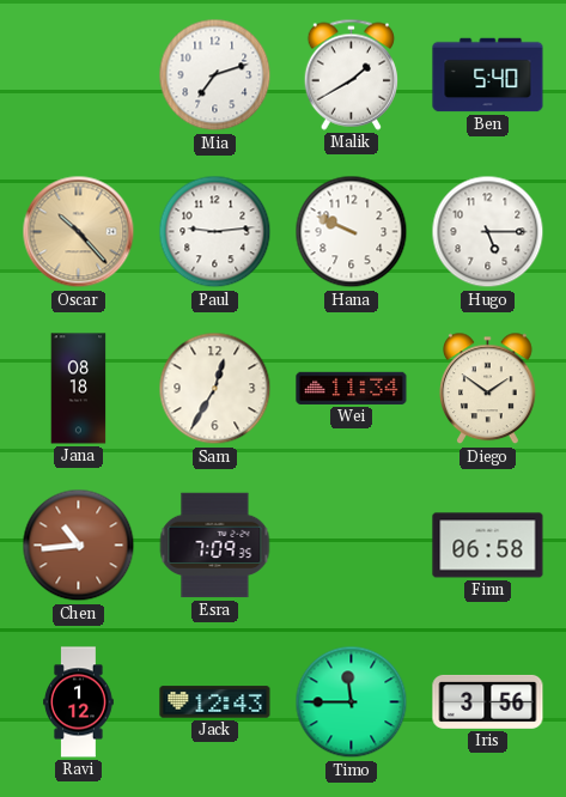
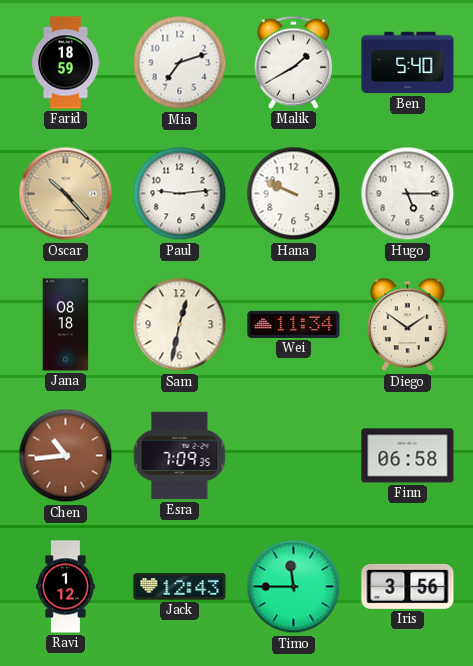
Farid: none -> 18:59
Sam: 12:35 -> 12:32
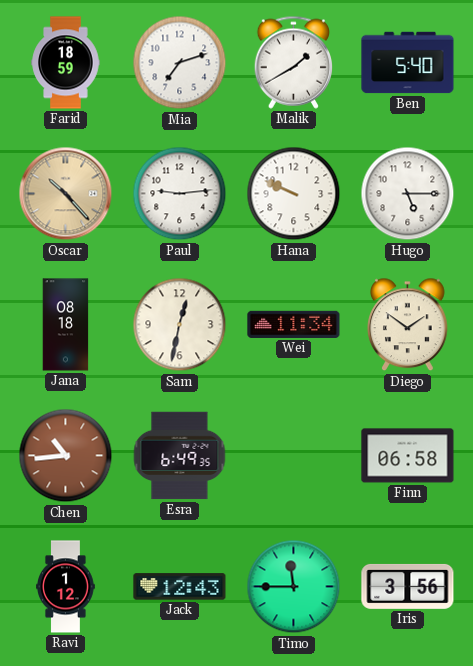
Esra: 7:09 -> 6:49
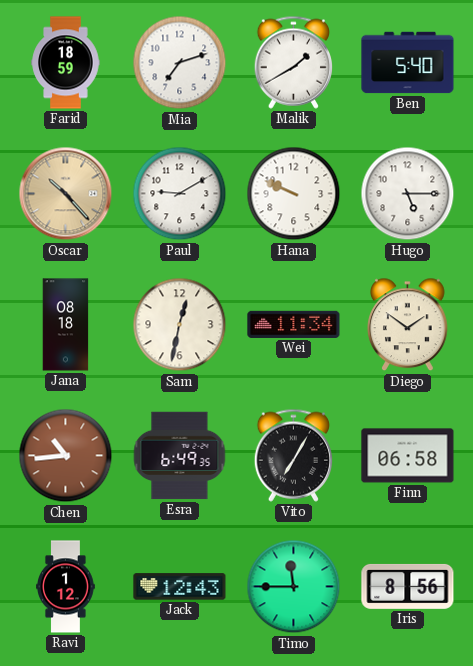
Paul: 9:14 -> 9:10
Vito: none -> 7:05
Iris: 3:56 -> 8:56
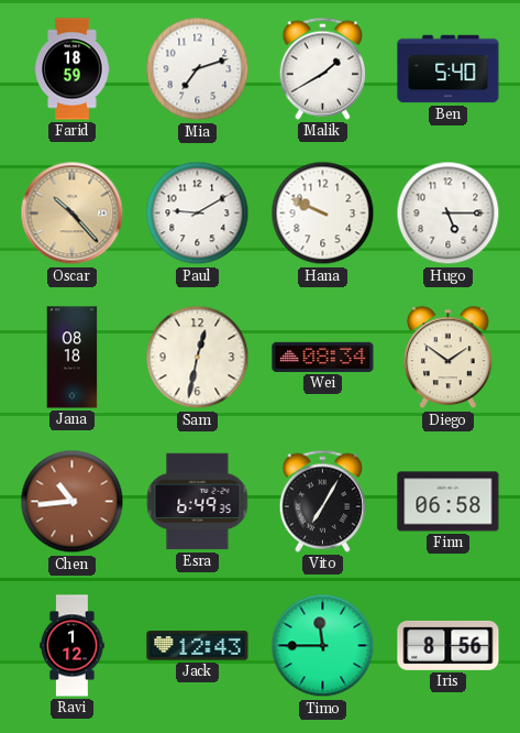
Wei: 11:34 -> 08:34
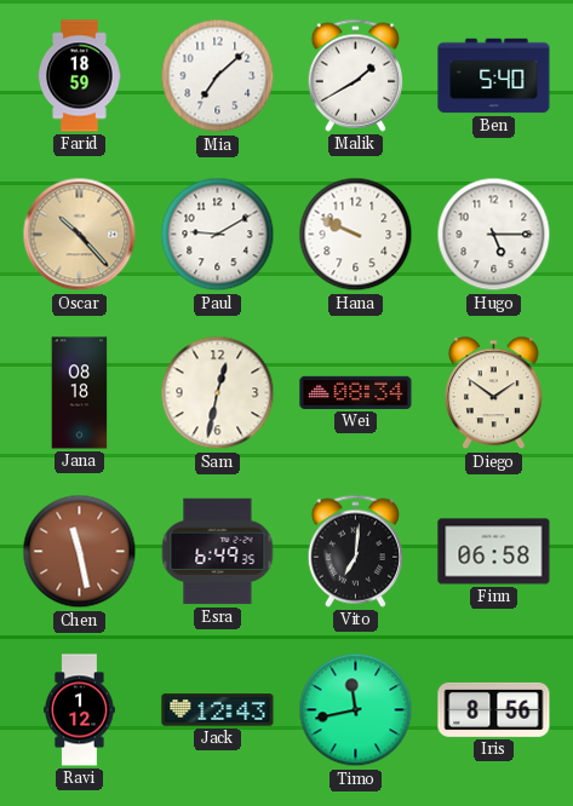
Mia: 7:12 -> 7:08
Chen: 10:44 -> 11:28
Vito: 7:05 -> 7:01
Timo: 11:45 -> 11:43
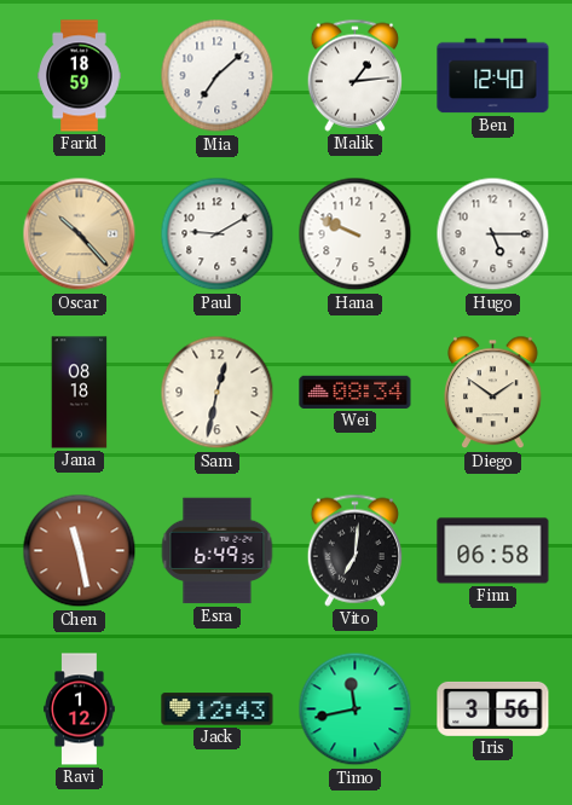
Malik: 1:40 -> 1:14
Ben: 5:40 -> 12:40
Iris: 8:56 -> 3:56
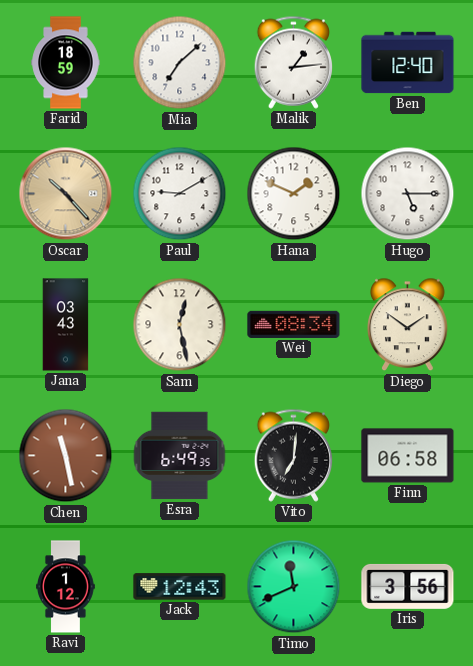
Hana: 9:49 -> 1:49
Jana: 08:18 -> 03:43
Sam: 12:32 -> 12:28
Timo: 11:43 -> 11:41
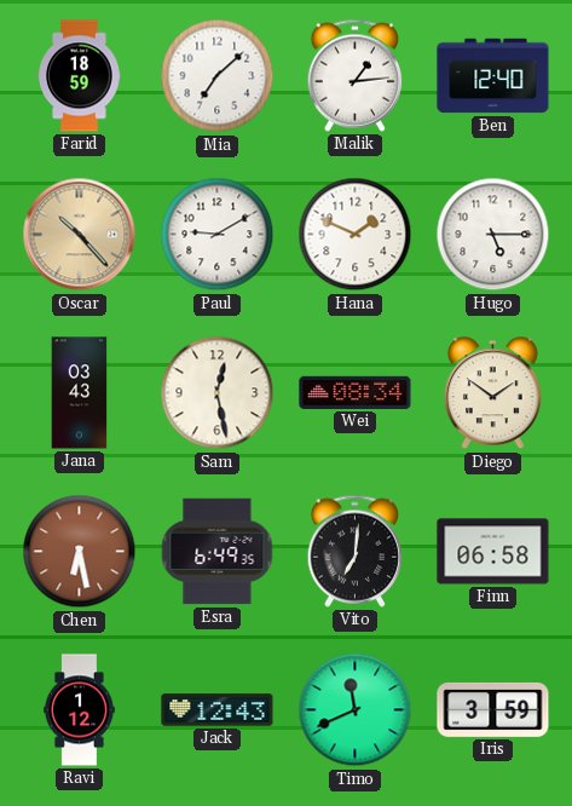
Chen: 11:28 -> 6:28
Iris: 3:56 -> 3:59
